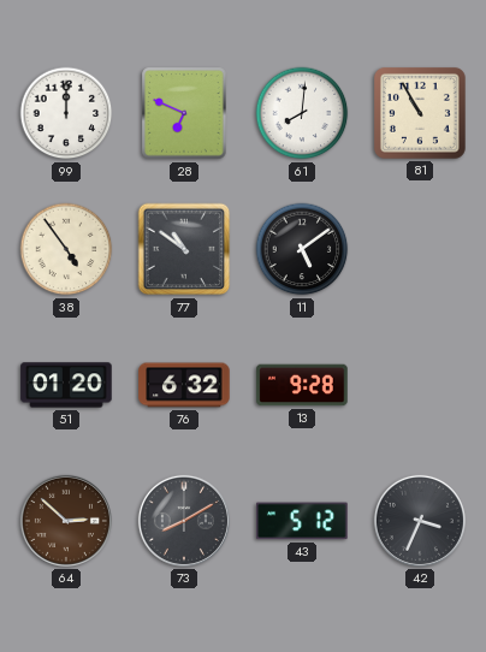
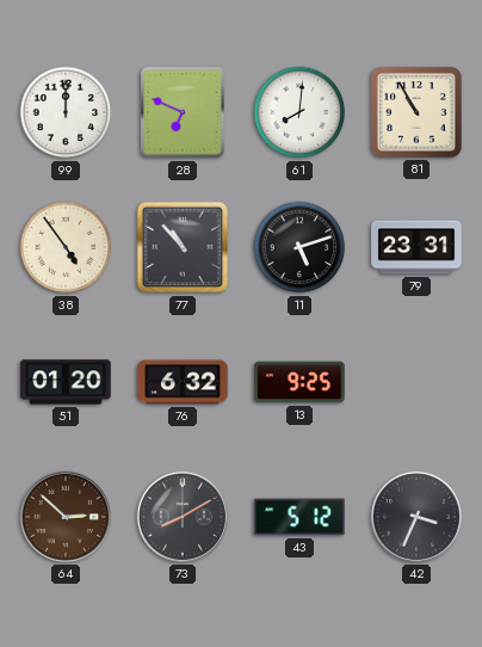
77: 10:51 -> 10:53
11: 5:09 -> 5:12
79: none -> 23:31
13: 9:28 -> 9:25
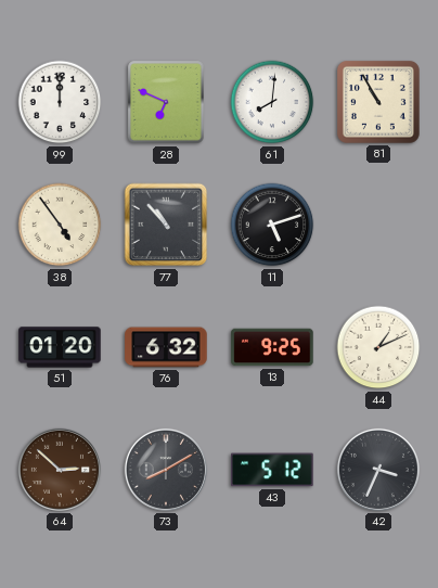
79: 23:31 -> none
44: none -> 1:11
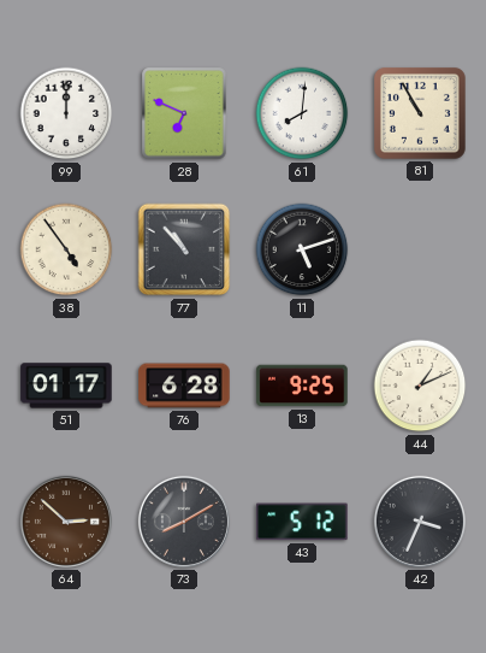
51: 01:20 -> 01:17
76: 6:32 -> 6:28
